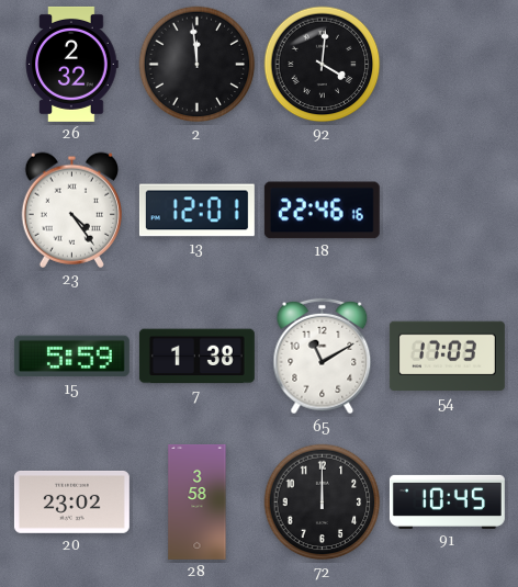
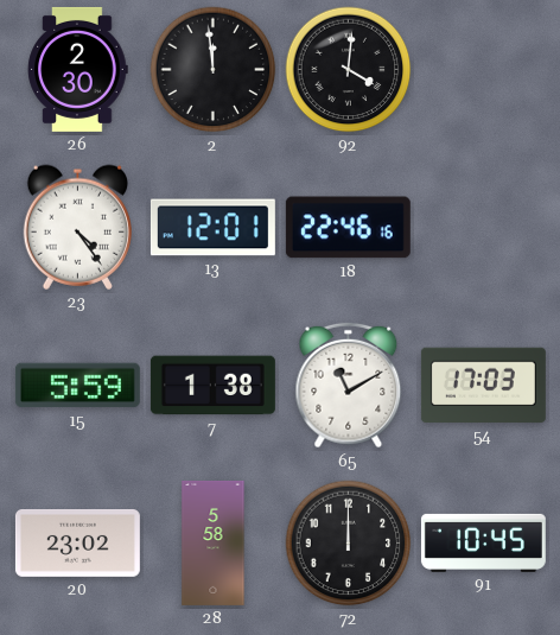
26: 2:32 -> 2:30
28: 3:58 -> 5:58
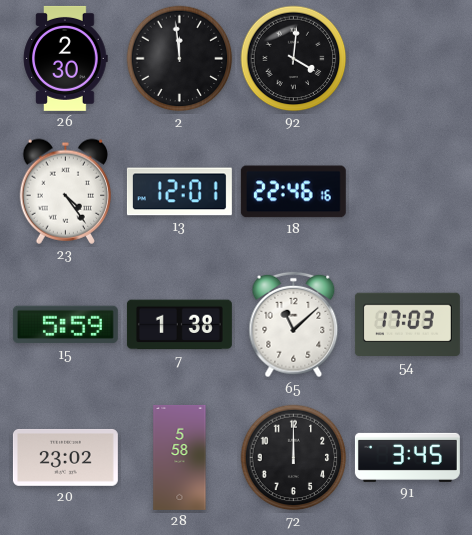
65: 11:10 -> 11:08
91: 10:45 -> 3:45
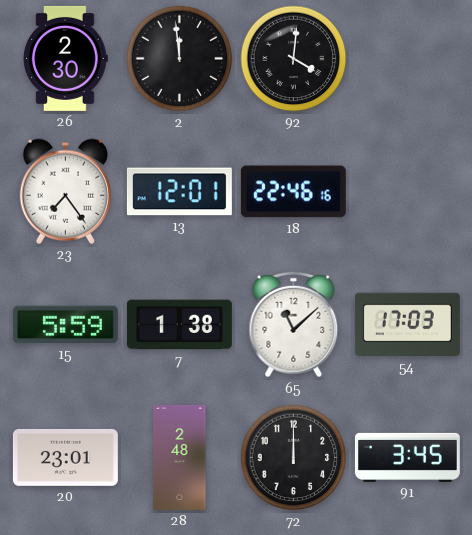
23: 4:24 -> 7:24
20: 23:02 -> 23:01
28: 5:58 -> 2:48
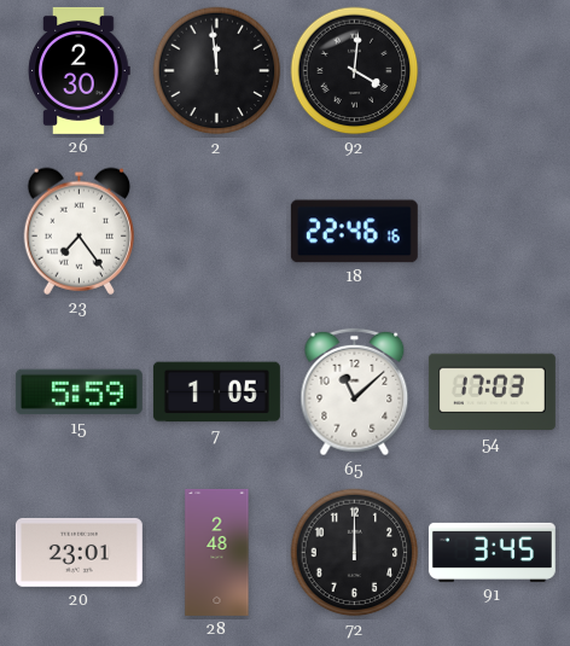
13: 12:01 -> none
7: 1:38 -> 1:05
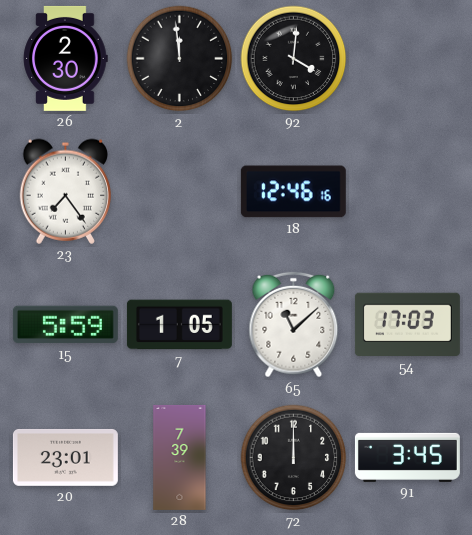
18: 22:46 -> 12:46
28: 2:48 -> 7:39
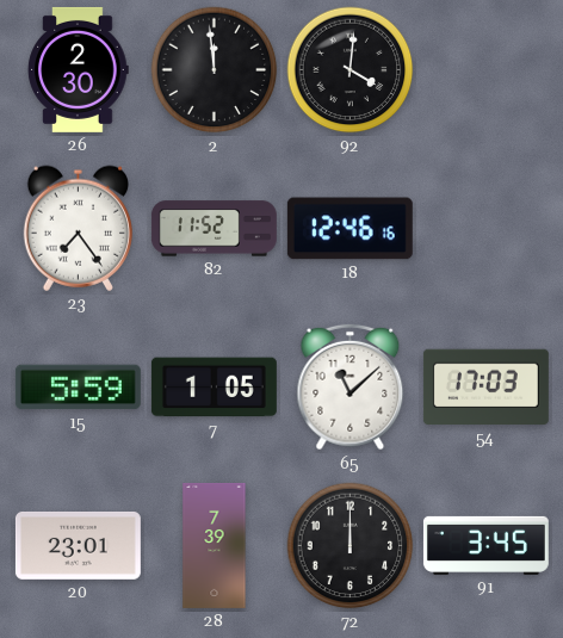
82: none -> 11:52
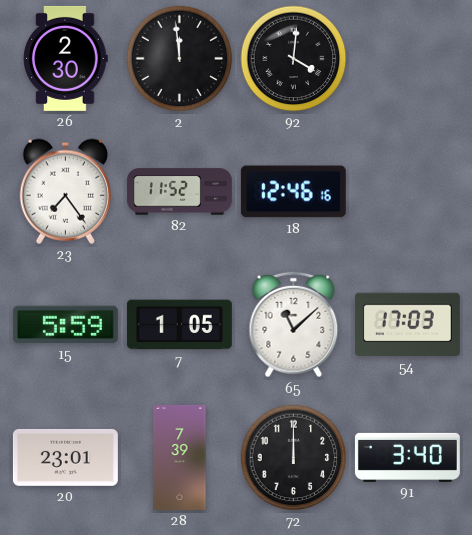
91: 3:45 -> 3:40
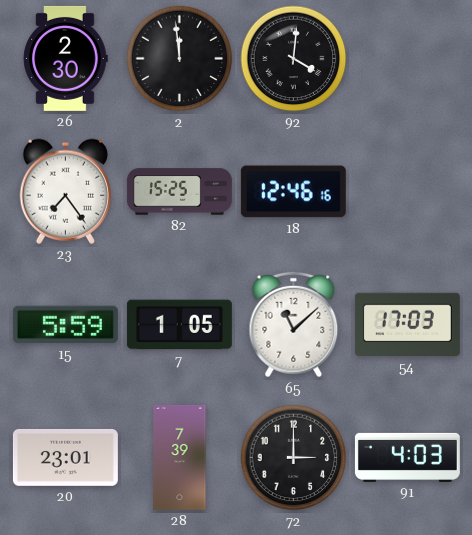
82: 11:52 -> 15:25
72: 12:00 -> 3:00
91: 3:40 -> 4:03
